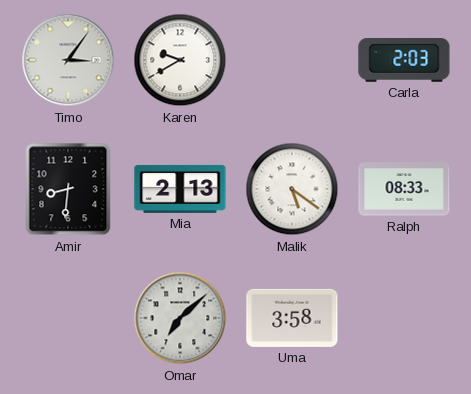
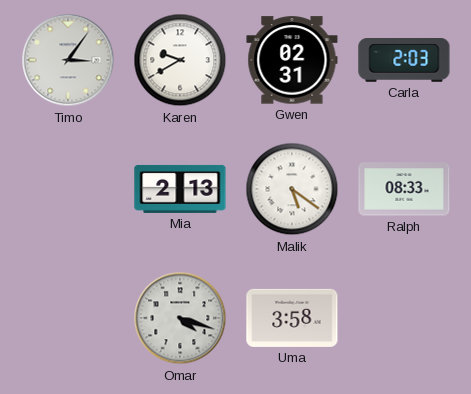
Gwen: none -> 02:31
Amir: 8:31 -> none
Omar: 7:08 -> 4:18
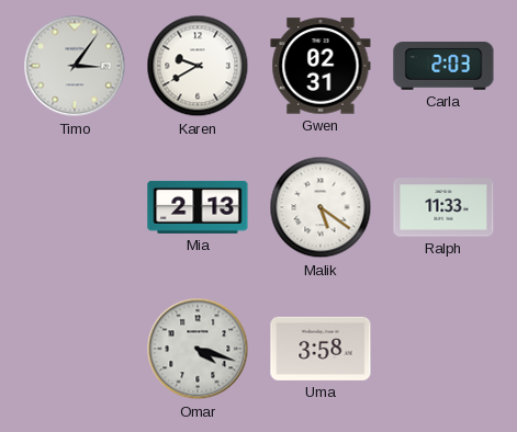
Ralph: 08:33 -> 11:33
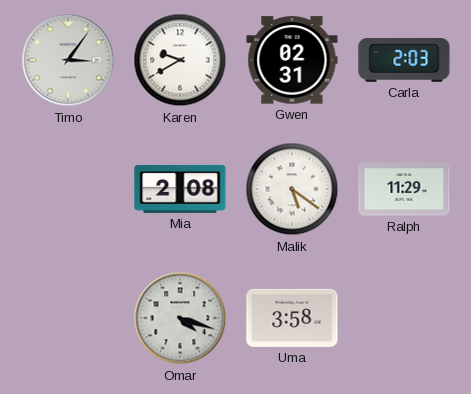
Mia: 2:13 -> 2:08
Ralph: 11:33 -> 11:29
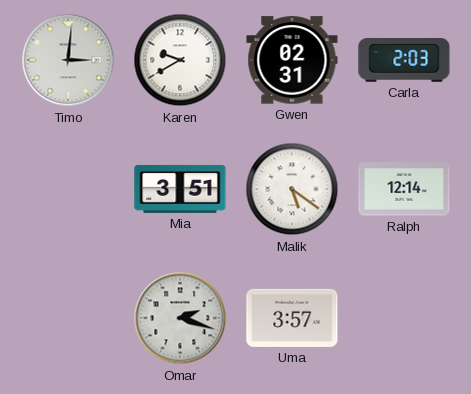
Timo: 3:06 -> 3:01
Mia: 2:08 -> 3:51
Ralph: 11:29 -> 12:14
Omar: 4:18 -> 2:18
Uma: 3:58 -> 3:57
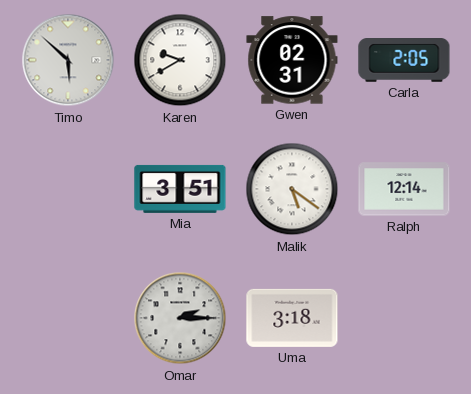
Timo: 3:01 -> 5:52
Carla: 2:03 -> 2:05
Omar: 2:18 -> 2:15
Uma: 3:57 -> 3:18
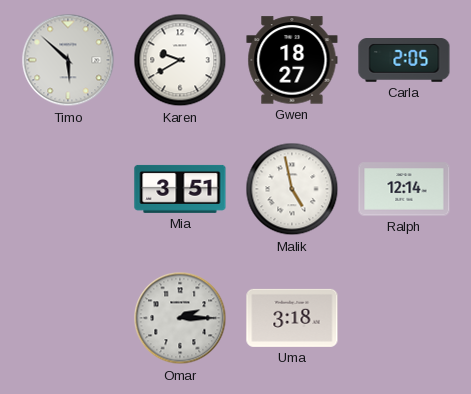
Gwen: 02:31 -> 18:27
Malik: 5:21 -> 4:58
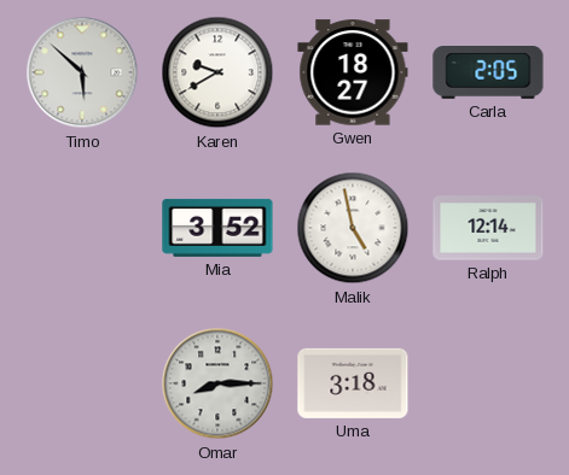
Mia: 3:51 -> 3:52
Omar: 2:15 -> 8:15
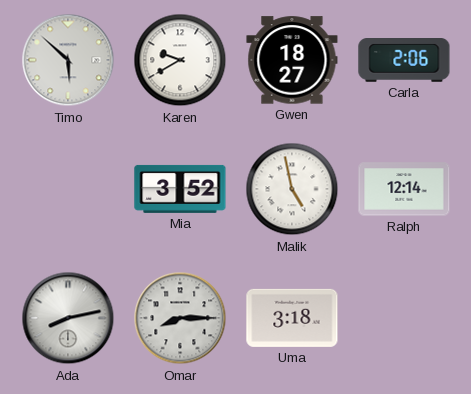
Carla: 2:05 -> 2:06
Ada: none -> 8:13
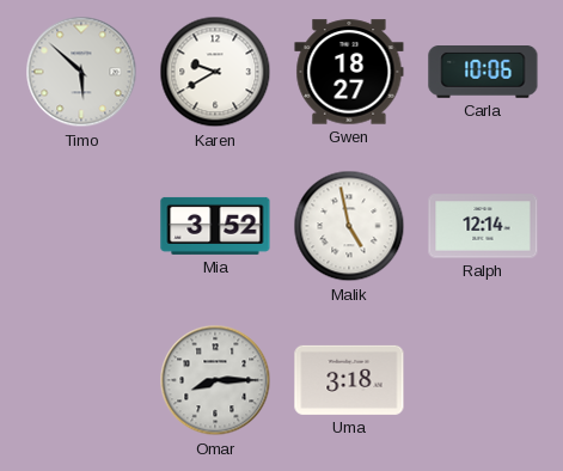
Carla: 2:06 -> 10:06
Ada: 8:13 -> none
